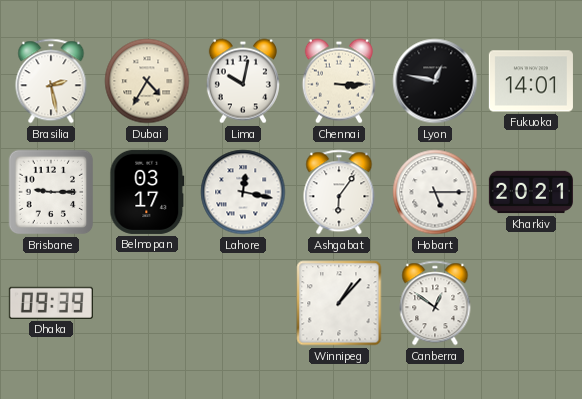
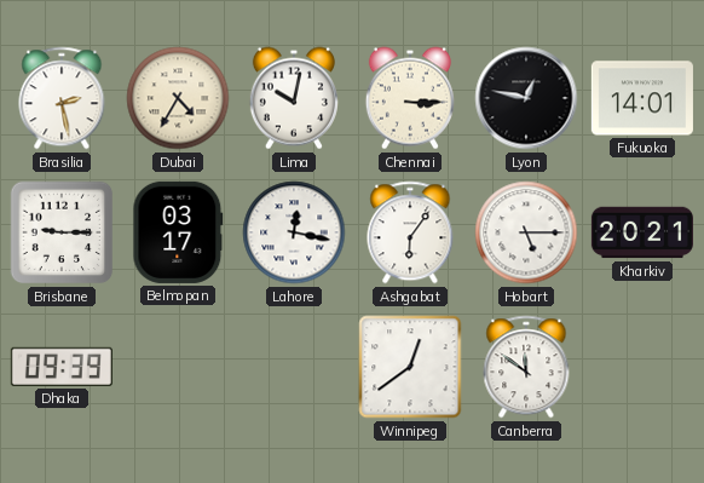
Winnipeg: 1:07 -> 12:39
Canberra: 12:51 -> 11:51
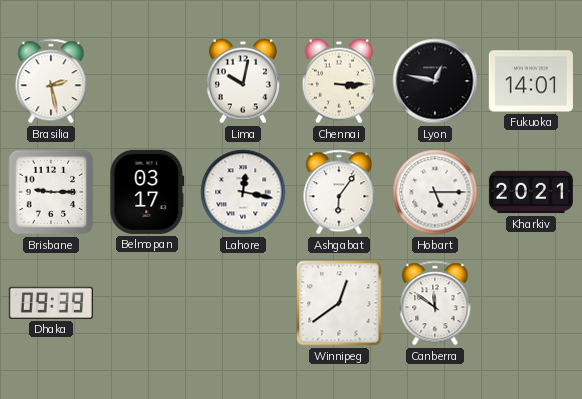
Dubai: 4:35 -> none
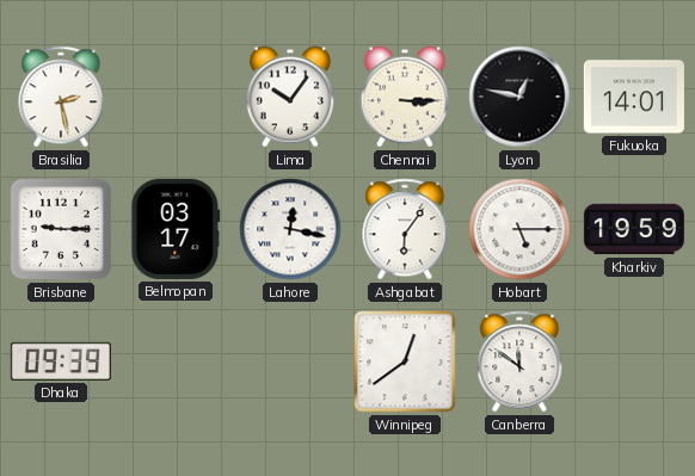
Lima: 10:02 -> 10:06
Kharkiv: 20:21 -> 19:59
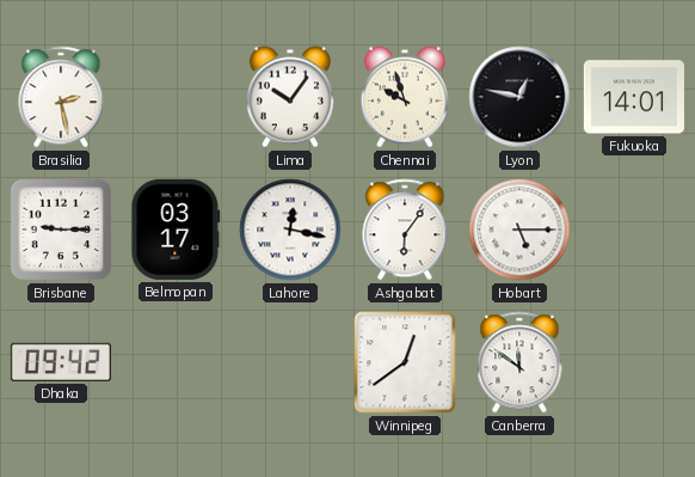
Chennai: 3:15 -> 9:57
Kharkiv: 19:59 -> none
Dhaka: 09:39 -> 09:42
